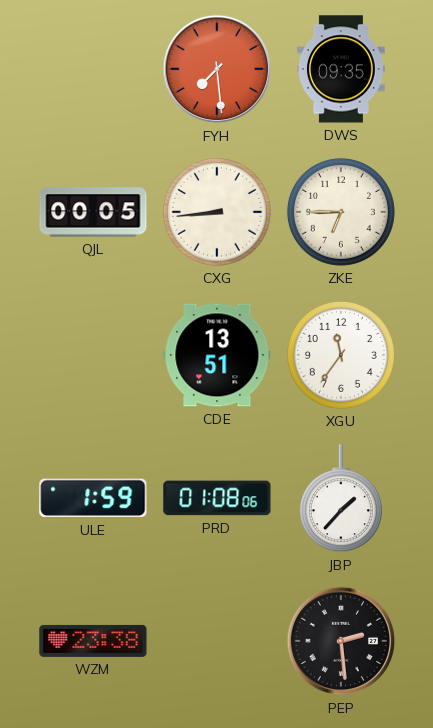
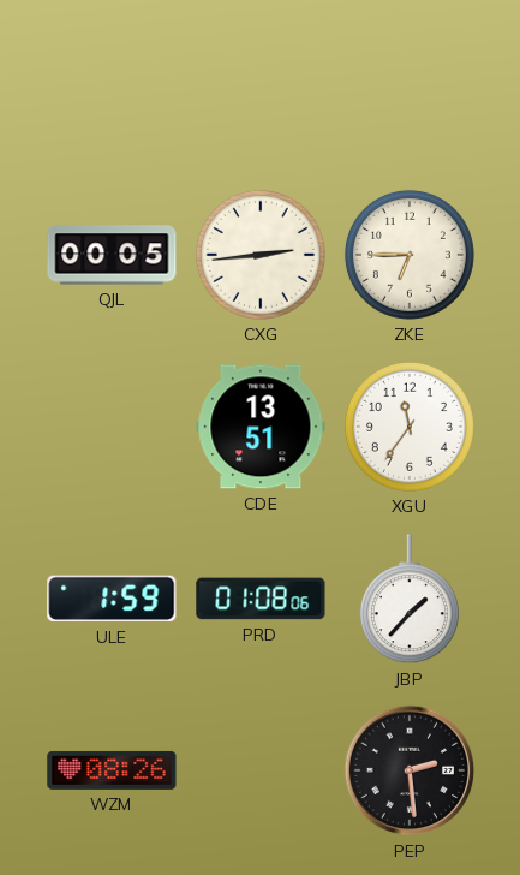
FYH: 7:29 -> none
DWS: 09:35 -> none
CXG: 8:44 -> 2:44
WZM: 23:38 -> 08:26
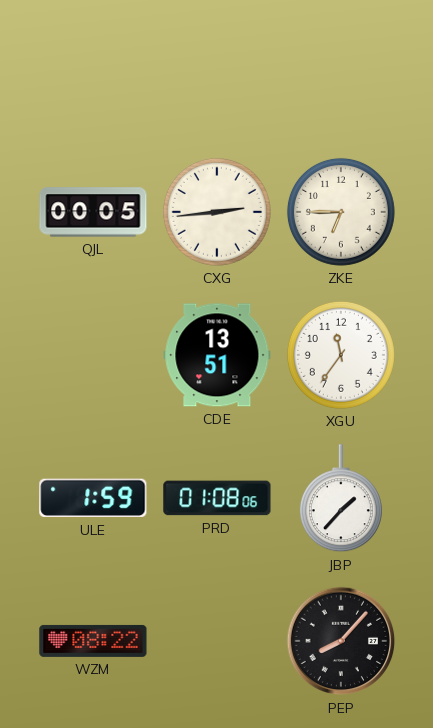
WZM: 08:26 -> 08:22
PEP: 2:29 -> 8:07
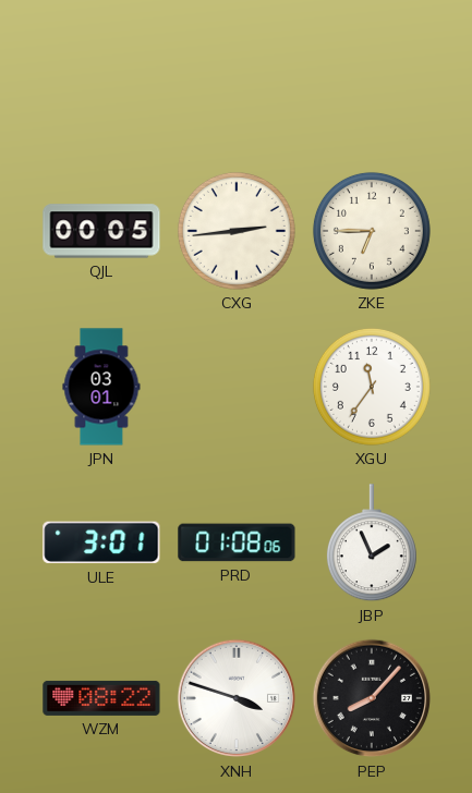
JPN: none -> 03:01
CDE: 13:51 -> none
ULE: 1:59 -> 3:01
JBP: 1:37 -> 1:56
XNH: none -> 3:48
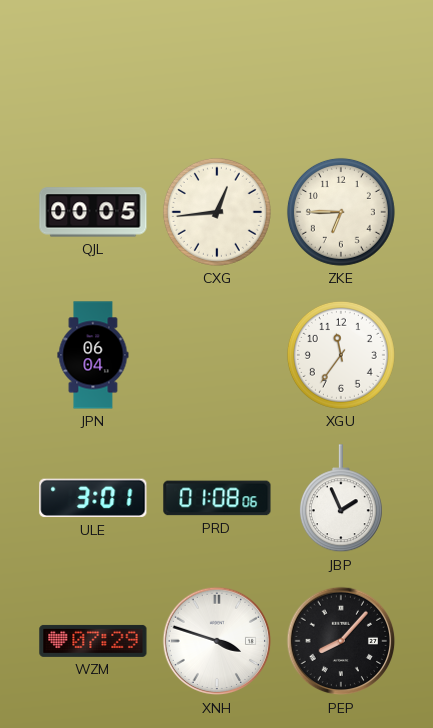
CXG: 2:44 -> 12:44
JPN: 03:01 -> 06:04
WZM: 08:22 -> 07:29
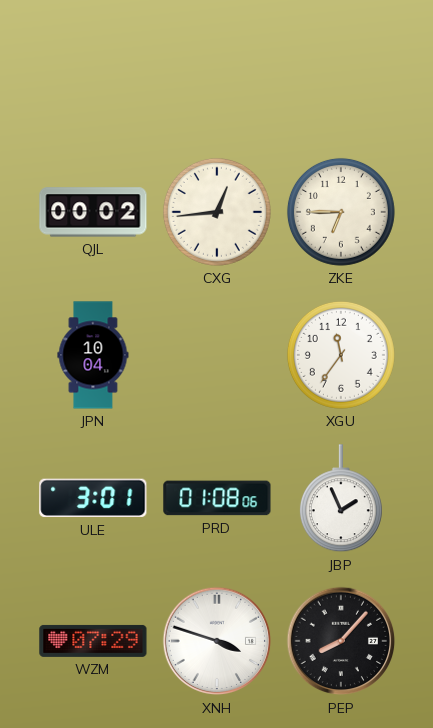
QJL: 00:05 -> 00:02
JPN: 06:04 -> 10:04
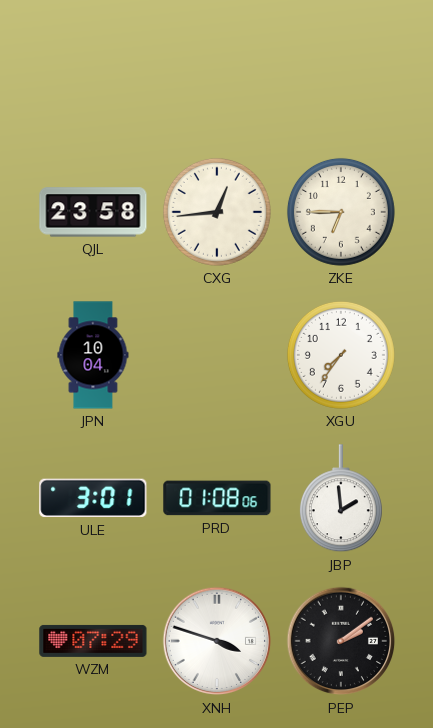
QJL: 00:02 -> 23:58
XGU: 11:36 -> 7:36
JBP: 1:56 -> 1:59
PEP: 8:07 -> 2:09
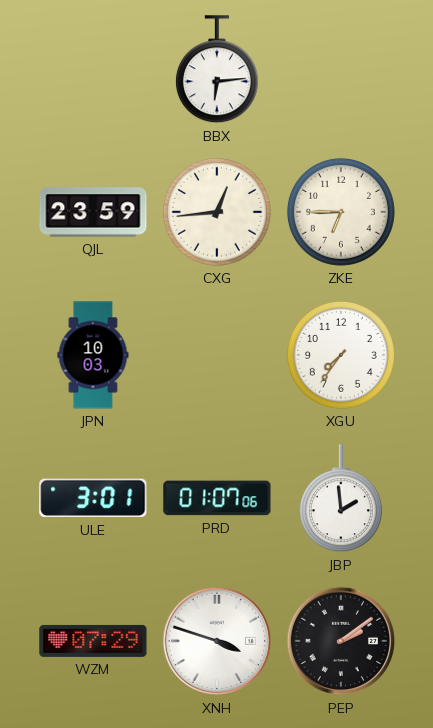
BBX: none -> 6:14
QJL: 23:58 -> 23:59
JPN: 10:04 -> 10:03
PRD: 01:08 -> 01:07
